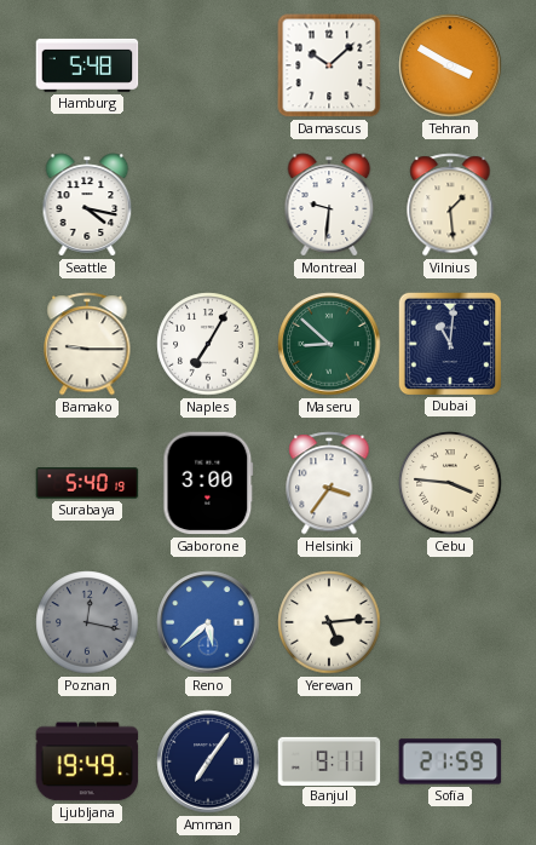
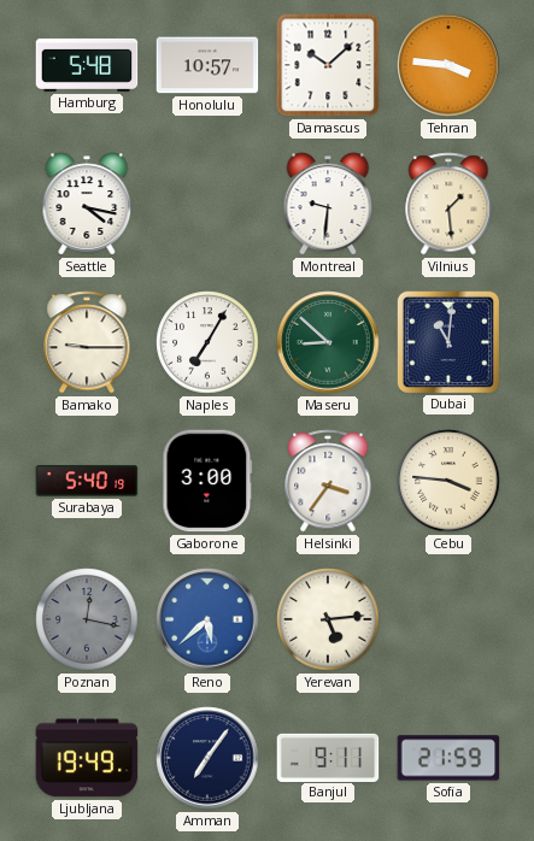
Honolulu: none -> 10:57
Tehran: 3:50 -> 3:46
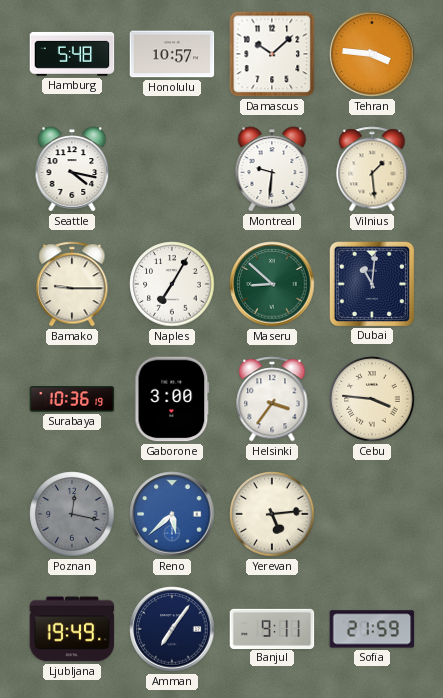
Surabaya: 5:40 -> 10:36
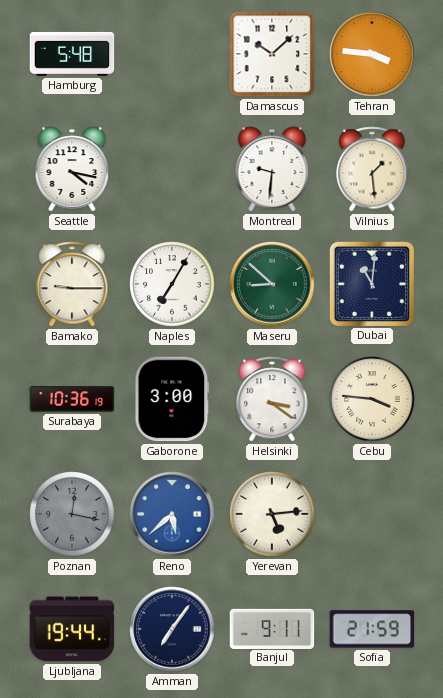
Honolulu: 10:57 -> none
Helsinki: 3:36 -> 3:21
Ljubljana: 19:49 -> 19:44
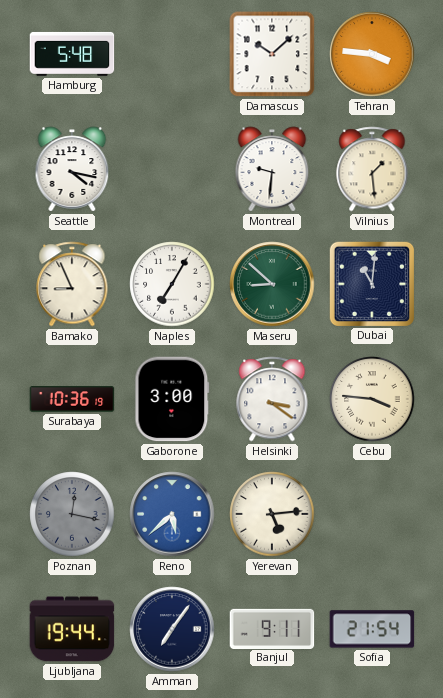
Bamako: 9:15 -> 8:56
Sofia: 21:59 -> 21:54
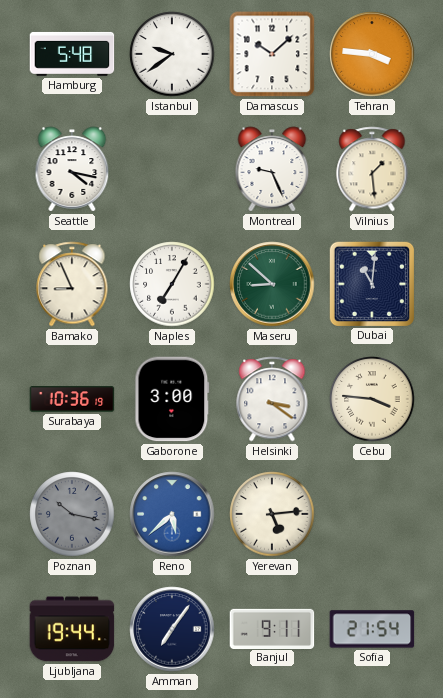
Istanbul: none -> 9:39
Montreal: 9:31 -> 9:26
Poznan: 12:17 -> 10:17
